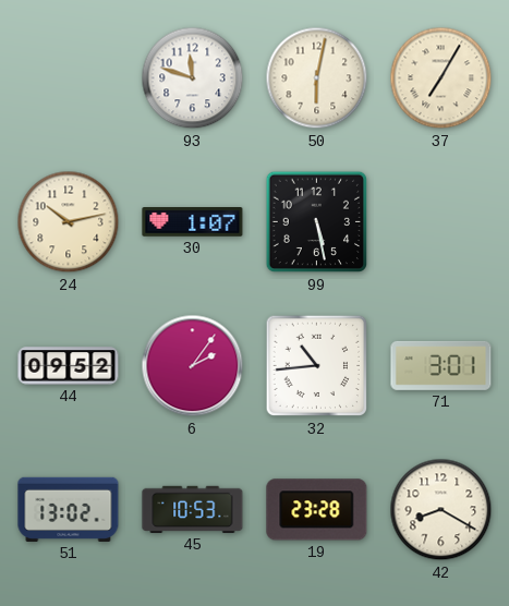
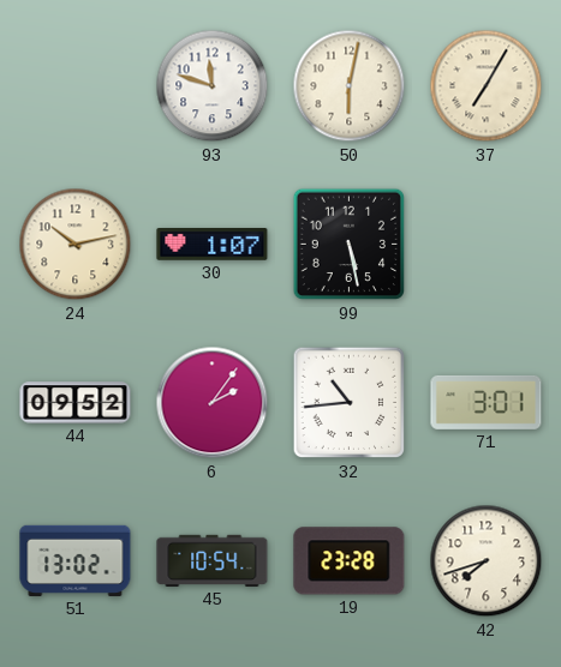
45: 10:53 -> 10:54
42: 8:20 -> 7:42
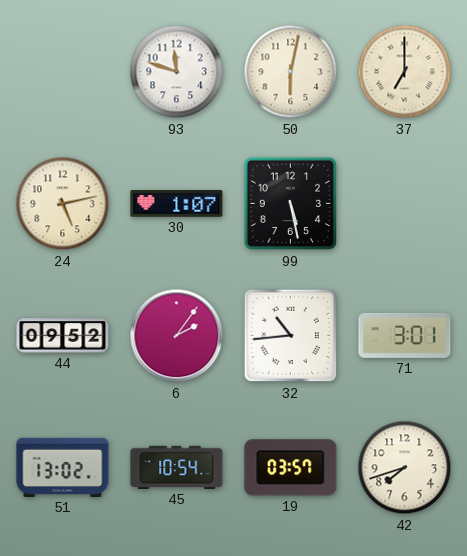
37: 7:05 -> 7:00
24: 10:13 -> 5:13
19: 23:28 -> 03:57
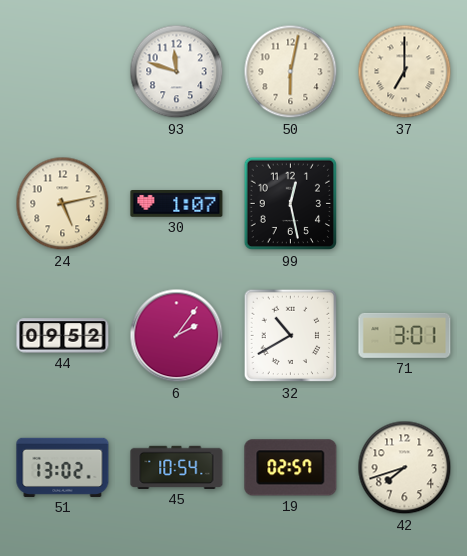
99: 5:28 -> 12:28
32: 10:44 -> 10:40
19: 03:57 -> 02:57
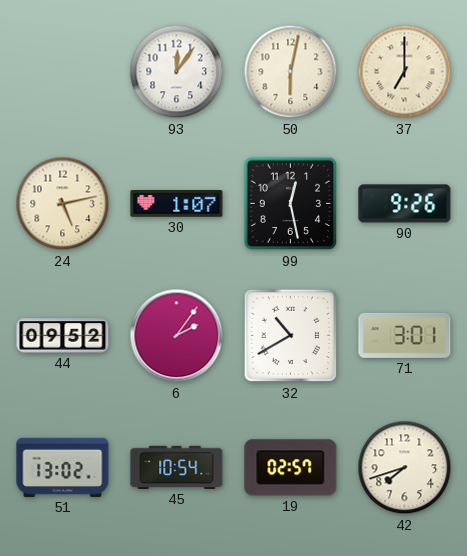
93: 11:48 -> 12:06
90: none -> 9:26
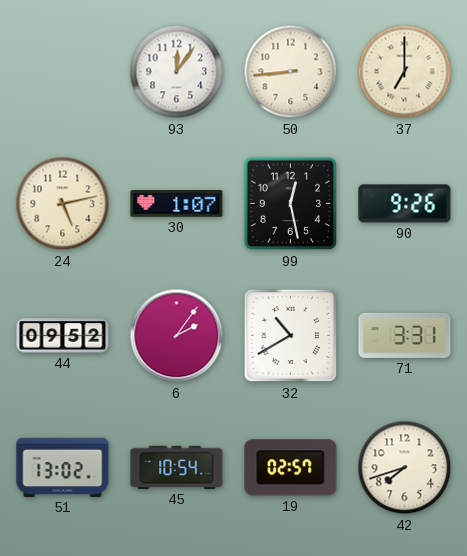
50: 6:02 -> 8:44
71: 3:01 -> 3:31
